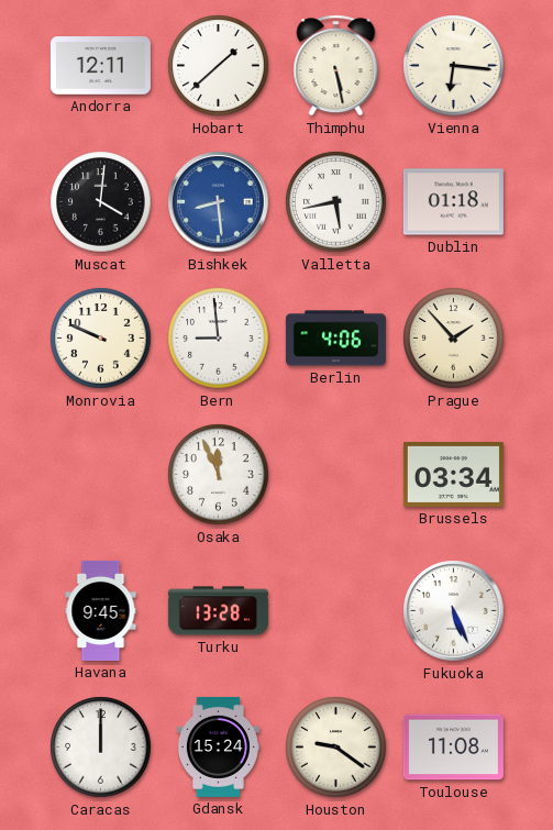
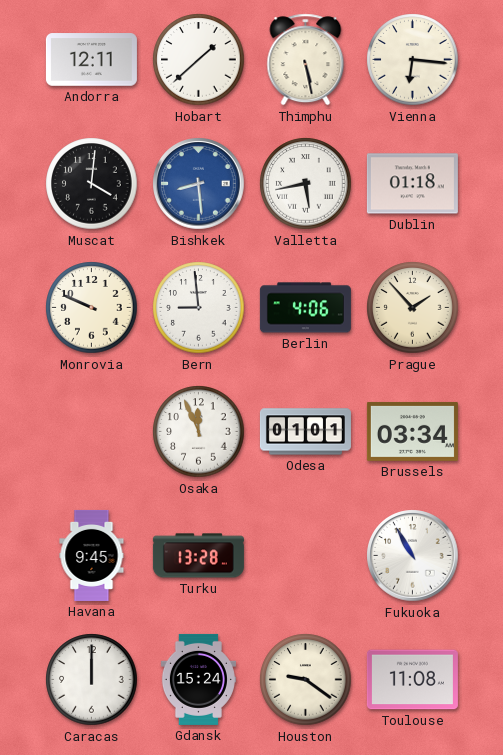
Odesa: none -> 01:01
Fukuoka: 5:26 -> 10:55
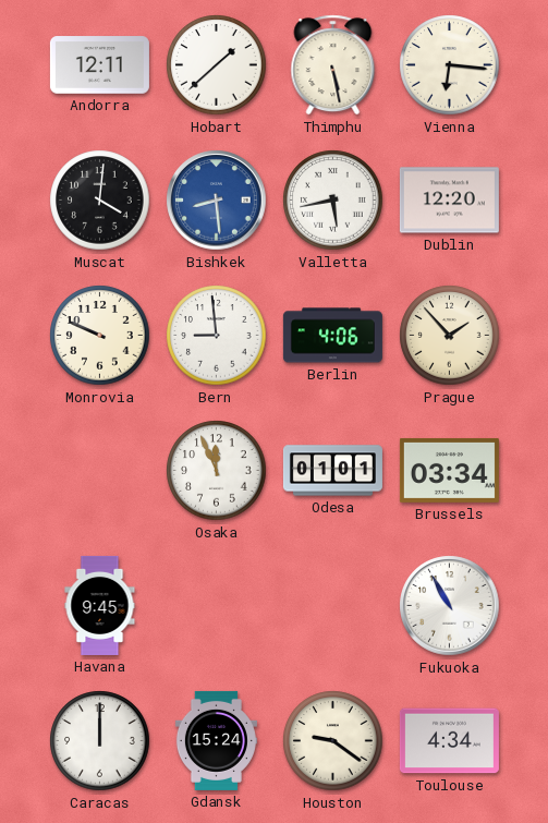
Dublin: 01:18 -> 12:20
Turku: 13:28 -> none
Toulouse: 11:08 -> 4:34
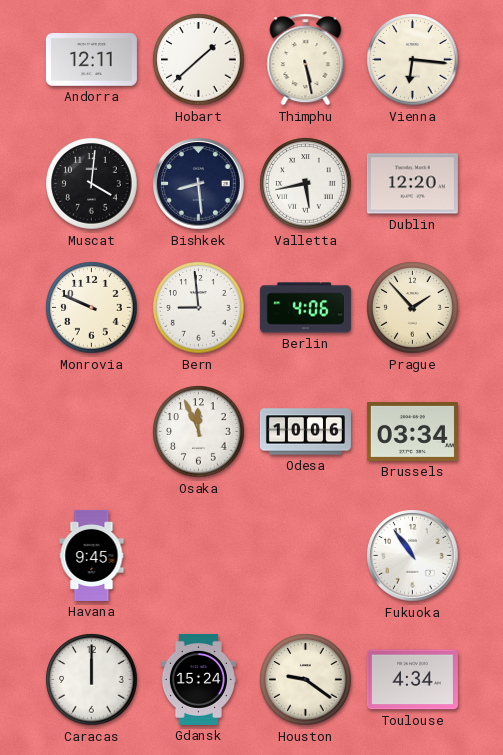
Bishkek dial: blue -> navy
Odesa: 01:01 -> 10:06
Fukuoka: 10:55 -> 10:54
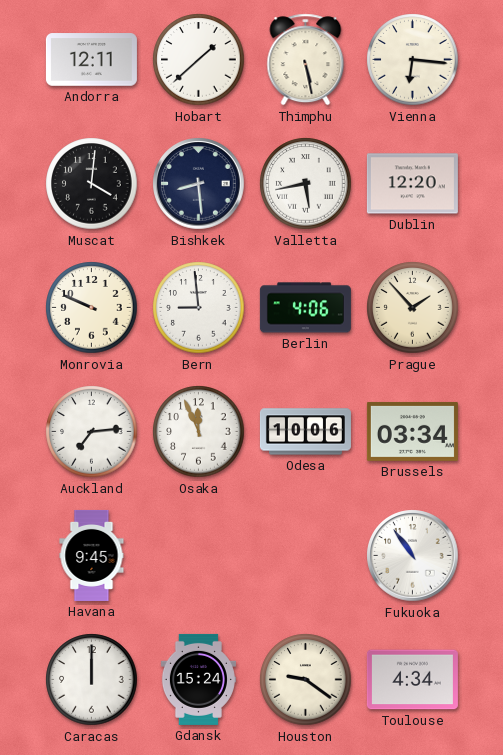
Auckland: none -> 7:14
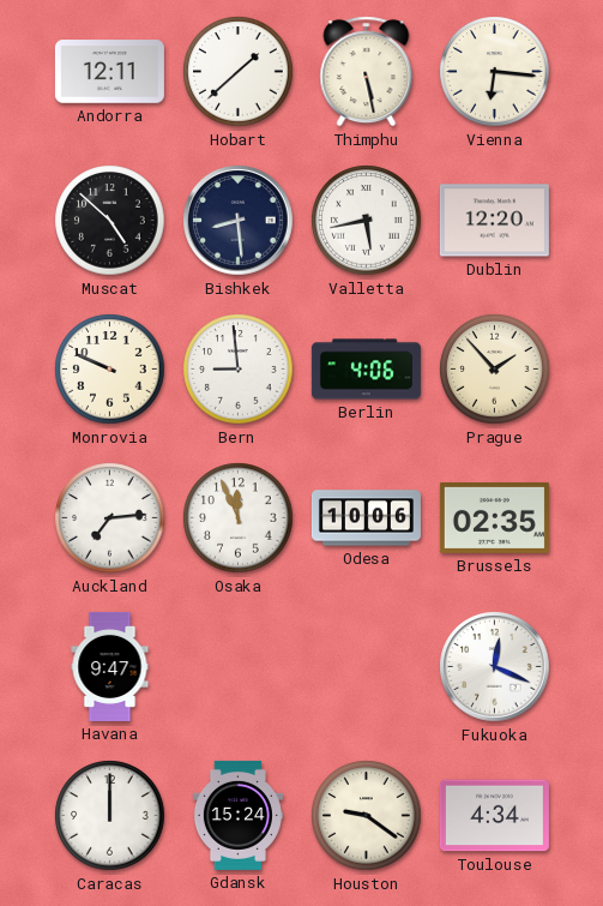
Muscat: 4:01 -> 4:52
Brussels: 03:34 -> 02:35
Havana: 9:45 -> 9:47
Fukuoka: 10:54 -> 12:19
